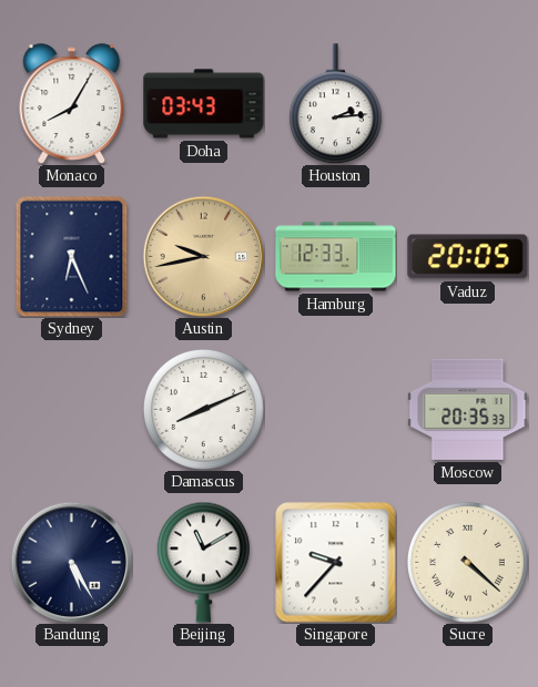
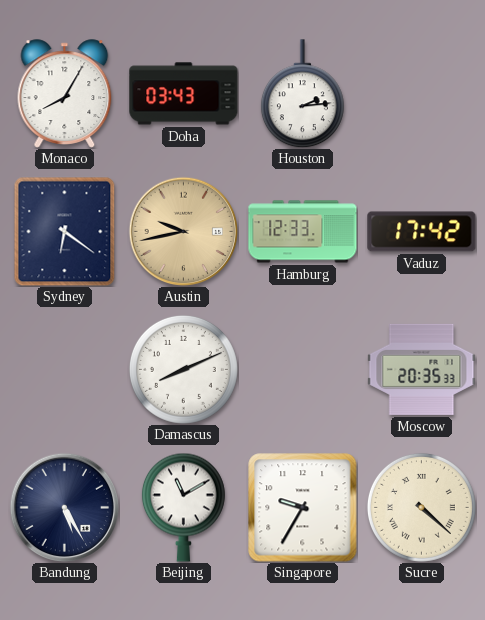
Sydney: 6:26 -> 6:21
Vaduz: 20:05 -> 17:42
Singapore: 9:37 -> 9:35
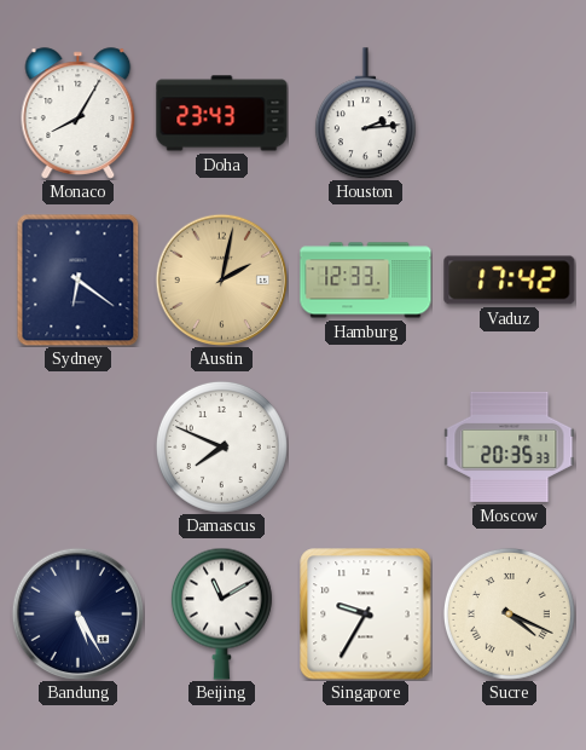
Doha: 03:43 -> 23:43
Austin: 9:43 -> 2:02
Damascus: 8:11 -> 7:49
Sucre: 4:22 -> 4:19
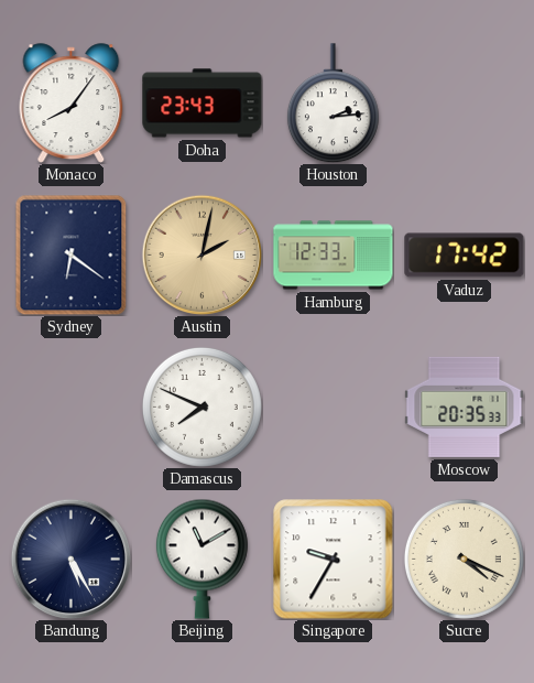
Monaco: 8:05 -> 8:06
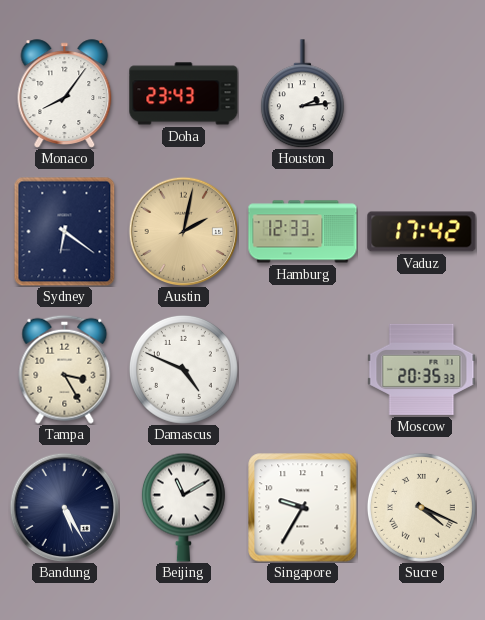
Tampa: none -> 3:25
Damascus: 7:49 -> 4:49
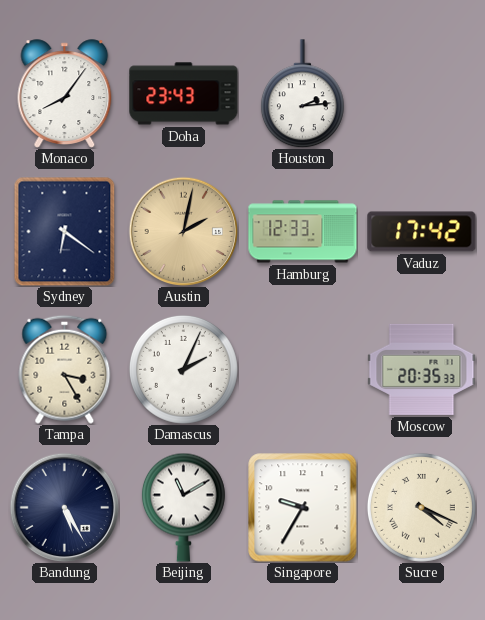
Damascus: 4:49 -> 2:04
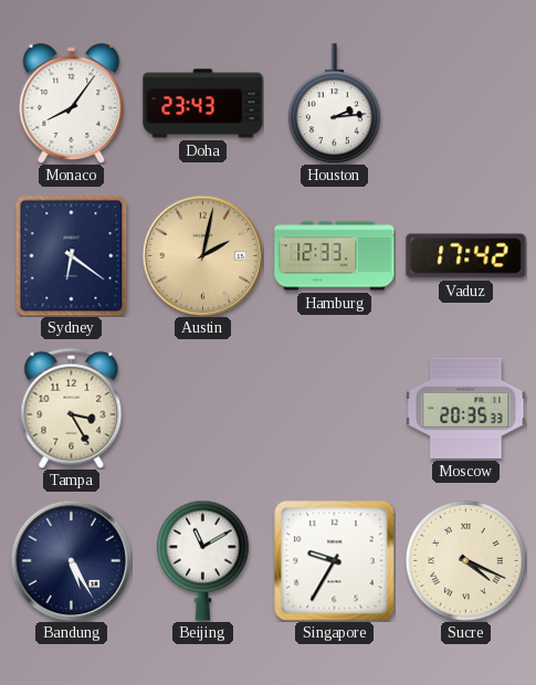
Damascus: 2:04 -> none
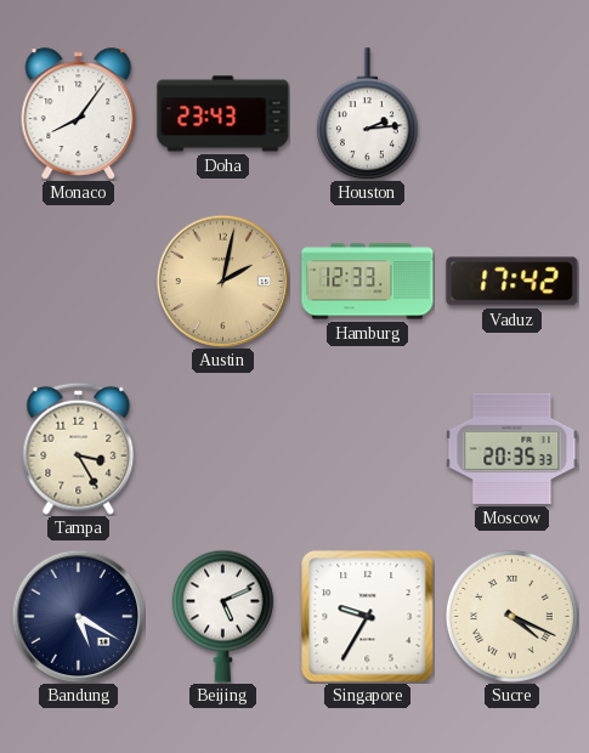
Sydney: 6:21 -> none
Bandung: 5:25 -> 5:20
Beijing: 11:10 -> 5:11
